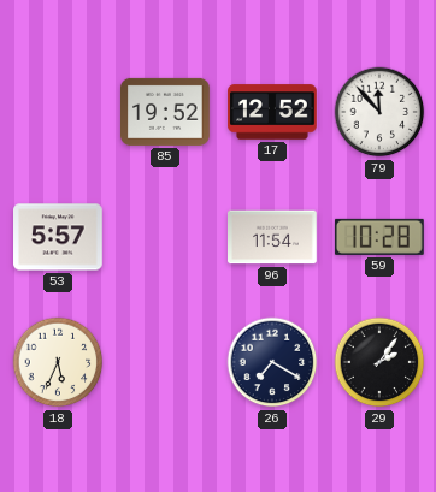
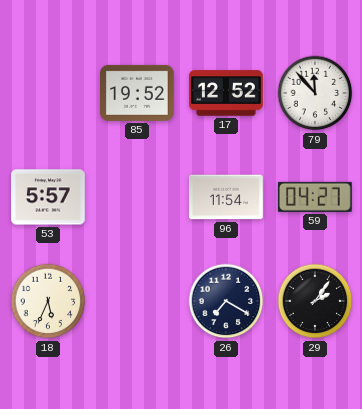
59: 10:28 -> 04:27
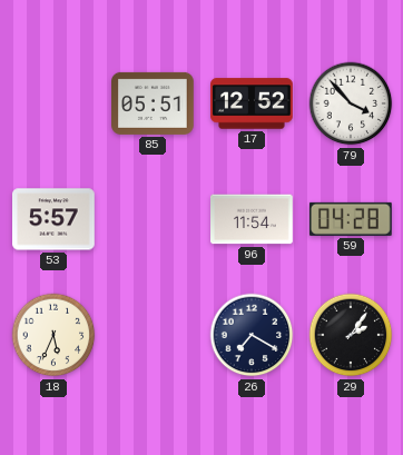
85: 19:52 -> 05:51
79: 11:53 -> 3:53
59: 04:27 -> 04:28
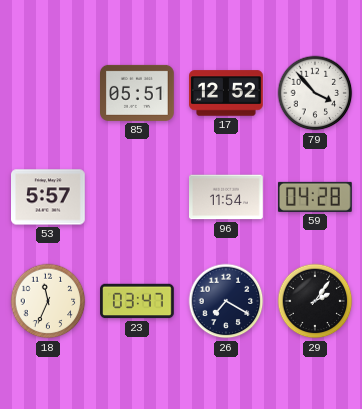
18: 5:34 -> 11:34
23: none -> 03:47
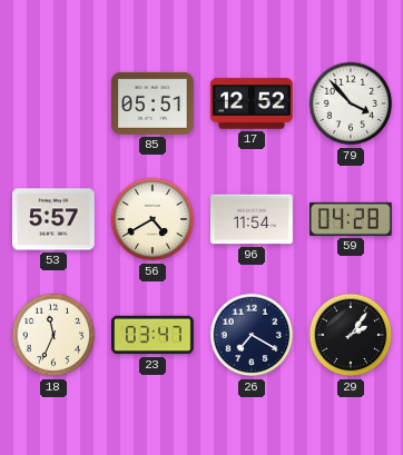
56: none -> 4:40
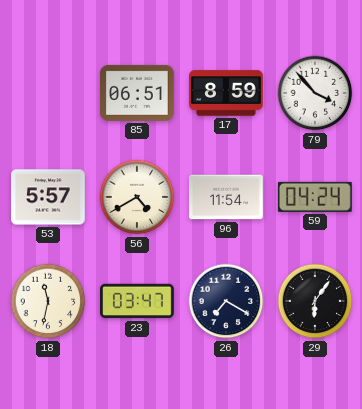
85: 05:51 -> 06:51
17: 12:52 -> 8:59
59: 04:28 -> 04:24
18: 11:34 -> 11:32
29: 2:06 -> 6:06
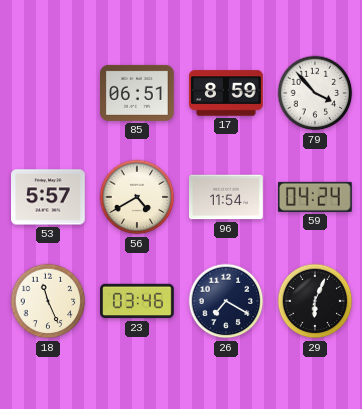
18: 11:32 -> 11:26
23: 03:47 -> 03:46
29: 6:06 -> 6:04
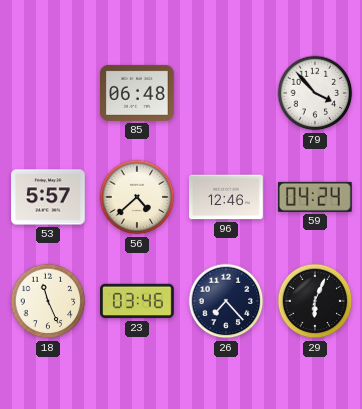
85: 06:51 -> 06:48
17: 8:59 -> none
56: 4:40 -> 4:38
96: 11:54 -> 12:46
26: 7:20 -> 7:23
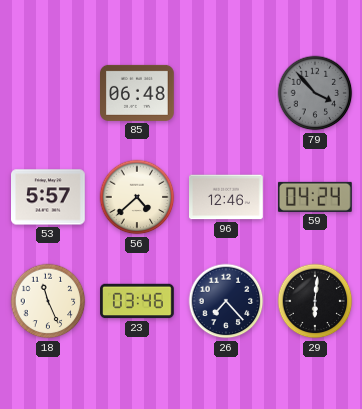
79 dial: white -> grey
29: 6:04 -> 6:01
